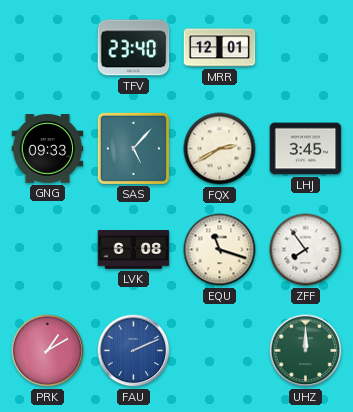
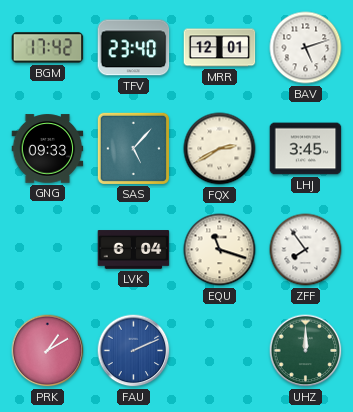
BGM: none -> 17:42
BAV: none -> 5:12
LVK: 6:08 -> 6:04
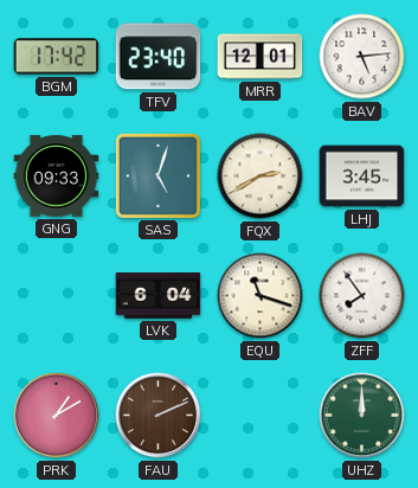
BAV: 5:12 -> 5:14
SAS: 5:07 -> 5:03
FAU dial: blue -> brown
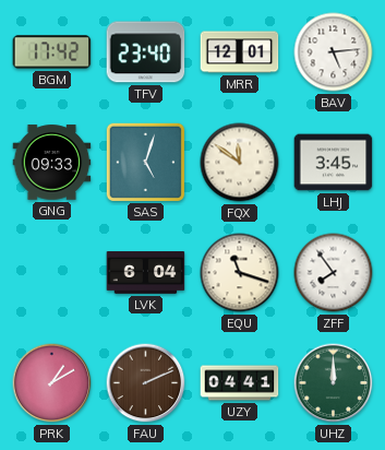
FQX: 2:40 -> 11:51
UZY: none -> 04:41
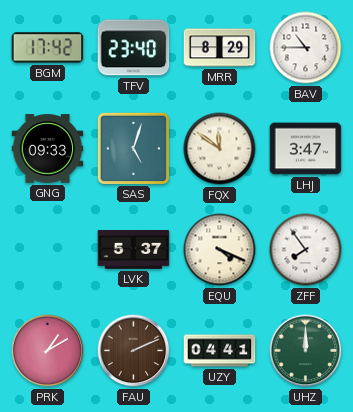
MRR: 12:01 -> 8:29
BAV: 5:14 -> 10:45
LHJ: 3:45 -> 3:47
LVK: 6:04 -> 5:37
EQU: 11:18 -> 4:19
